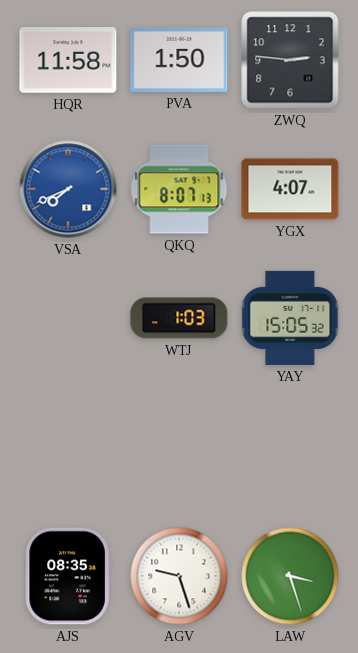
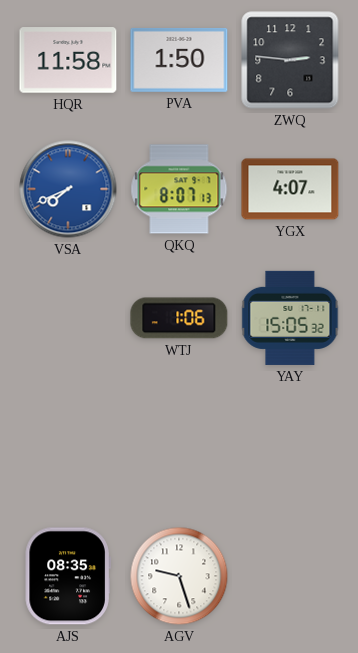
WTJ: 1:03 -> 1:06
LAW: 3:27 -> none
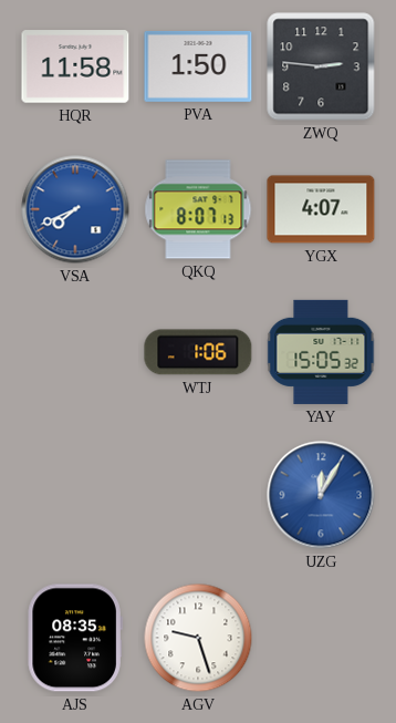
UZG: none -> 12:05
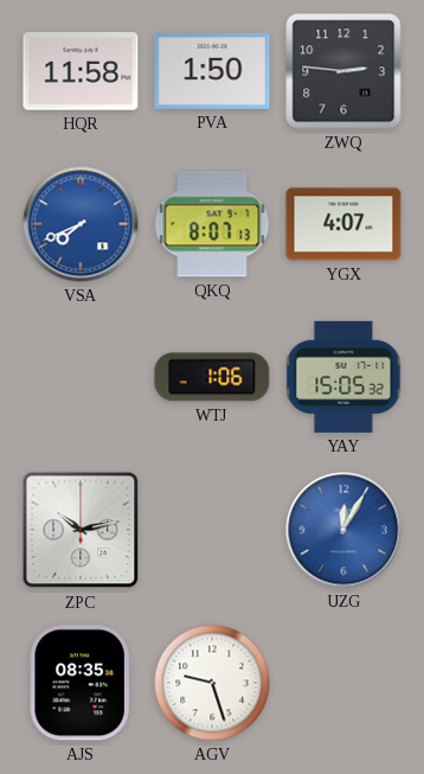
ZPC: none -> 10:13
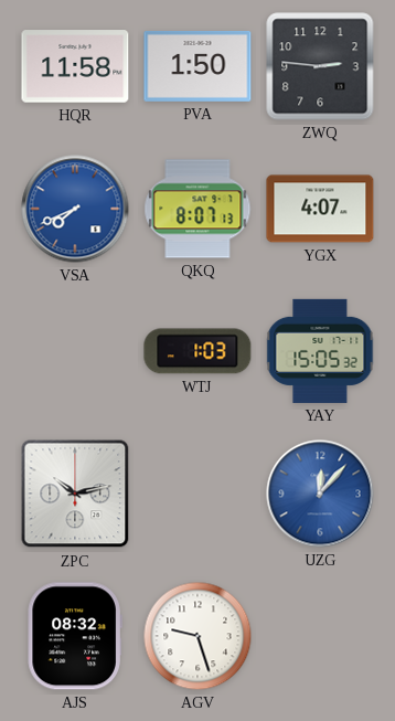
WTJ: 1:06 -> 1:03
UZG: 12:05 -> 12:07
AJS: 08:35 -> 08:32
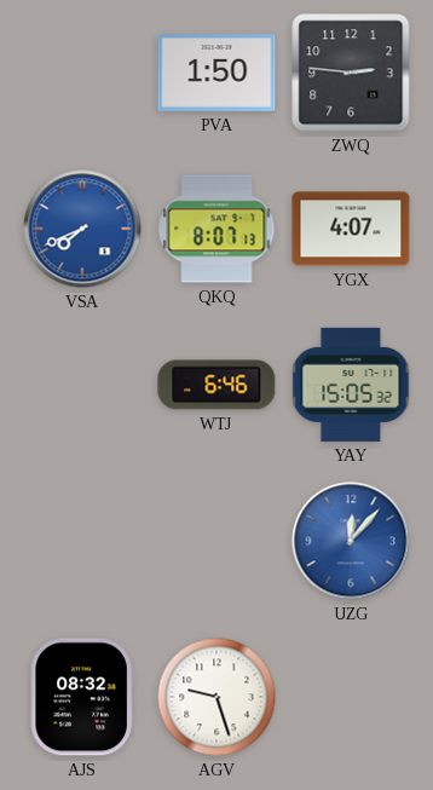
HQR: 11:58 -> none
WTJ: 1:03 -> 6:46
ZPC: 10:13 -> none
